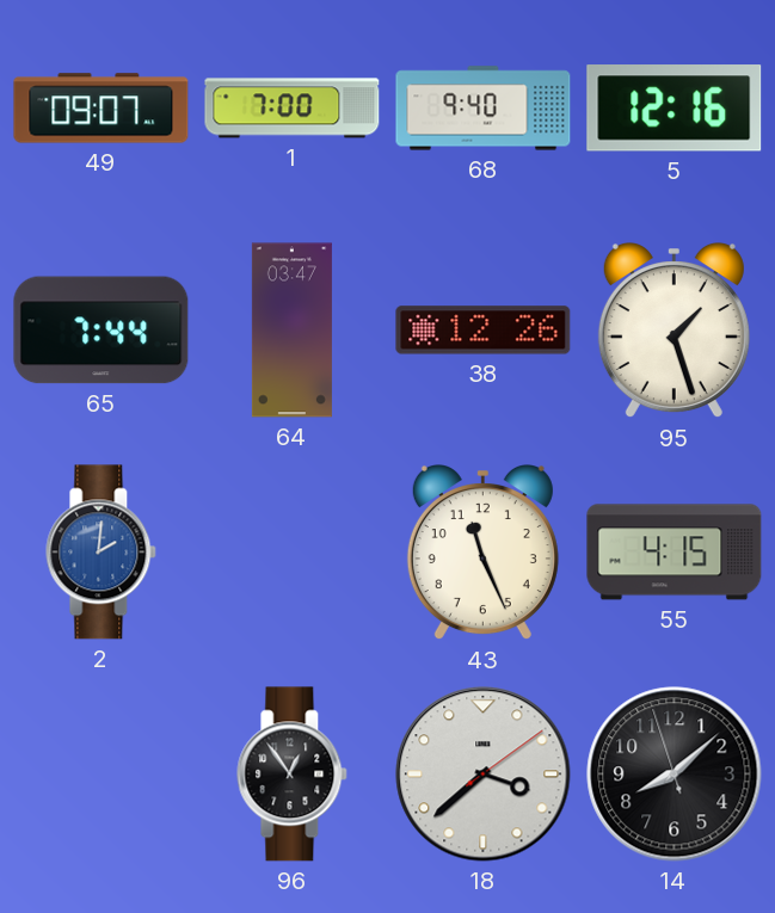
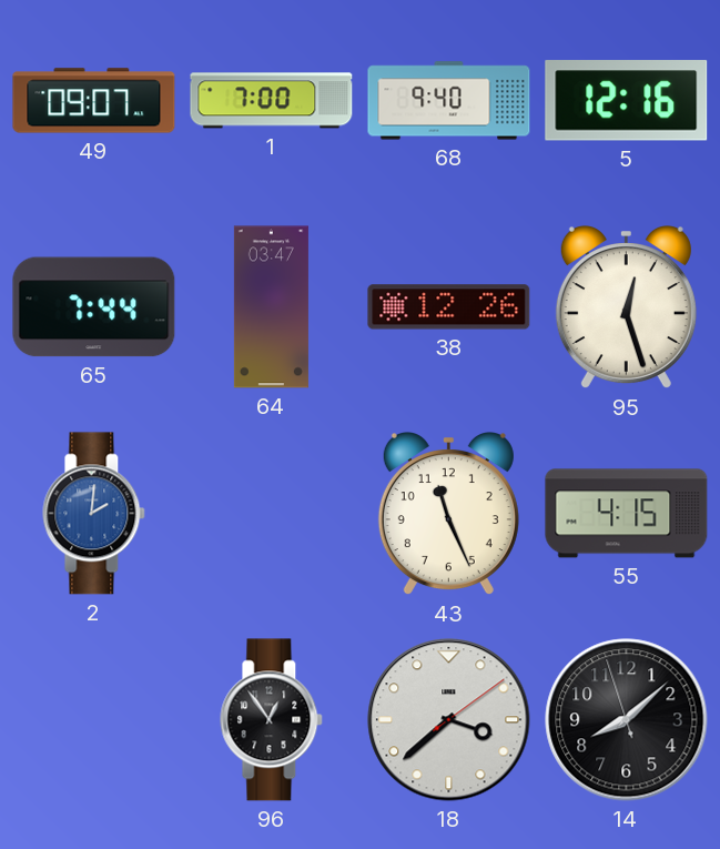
95: 1:27 -> 12:27
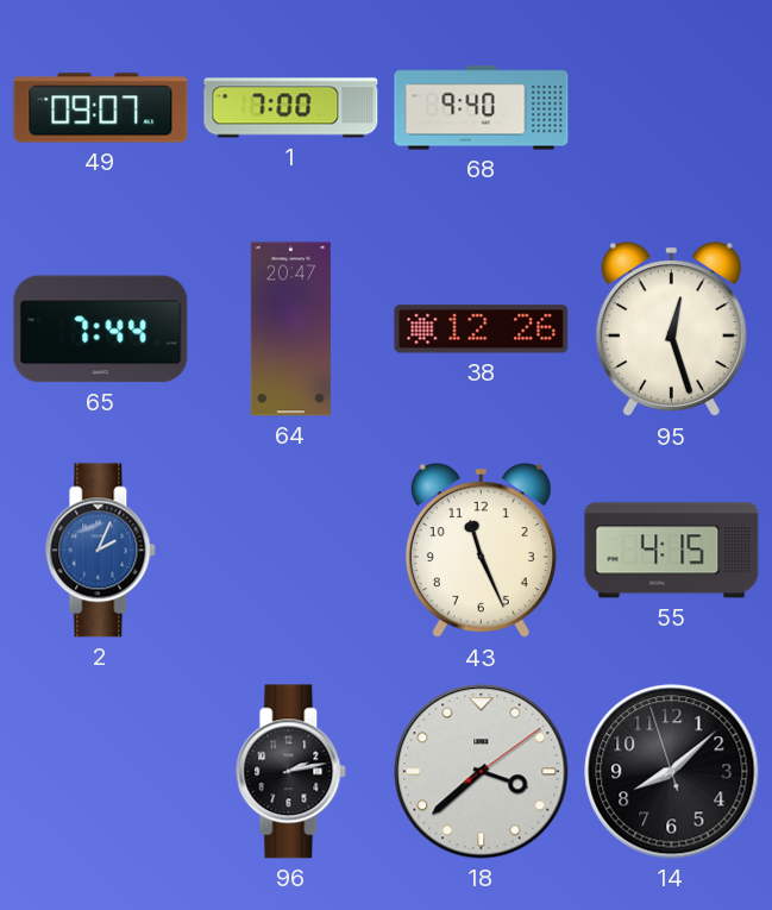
5: 12:16 -> none
64: 03:47 -> 20:47
2: 2:01 -> 2:04
96: 12:54 -> 2:13
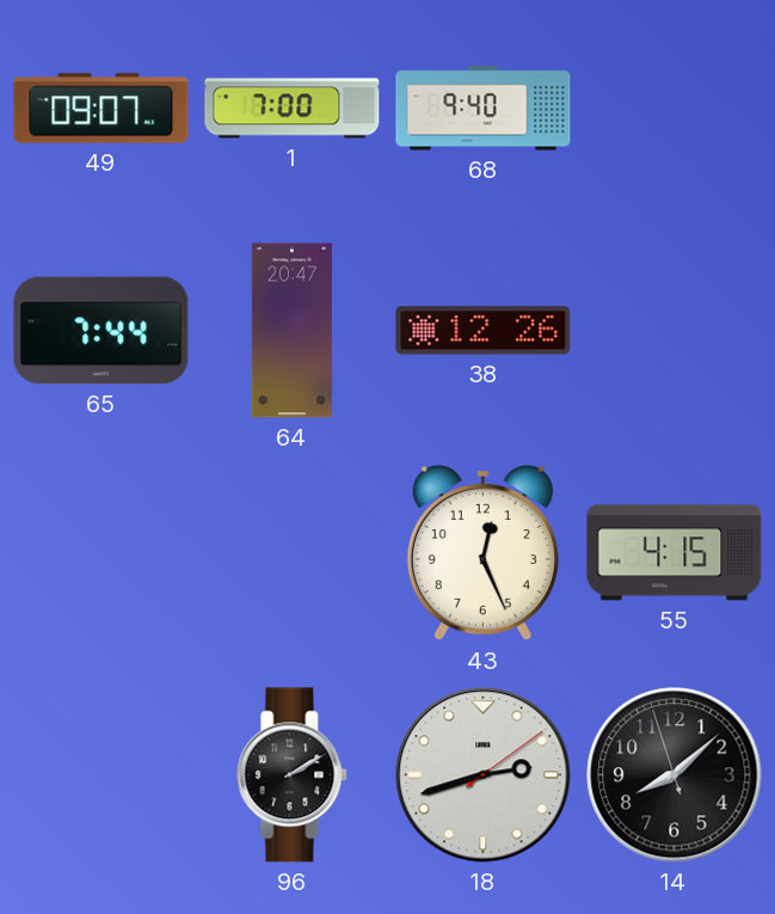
95: 12:27 -> none
2: 2:04 -> none
43: 11:26 -> 12:26
96: 2:13 -> 2:10
18: 3:38 -> 2:42
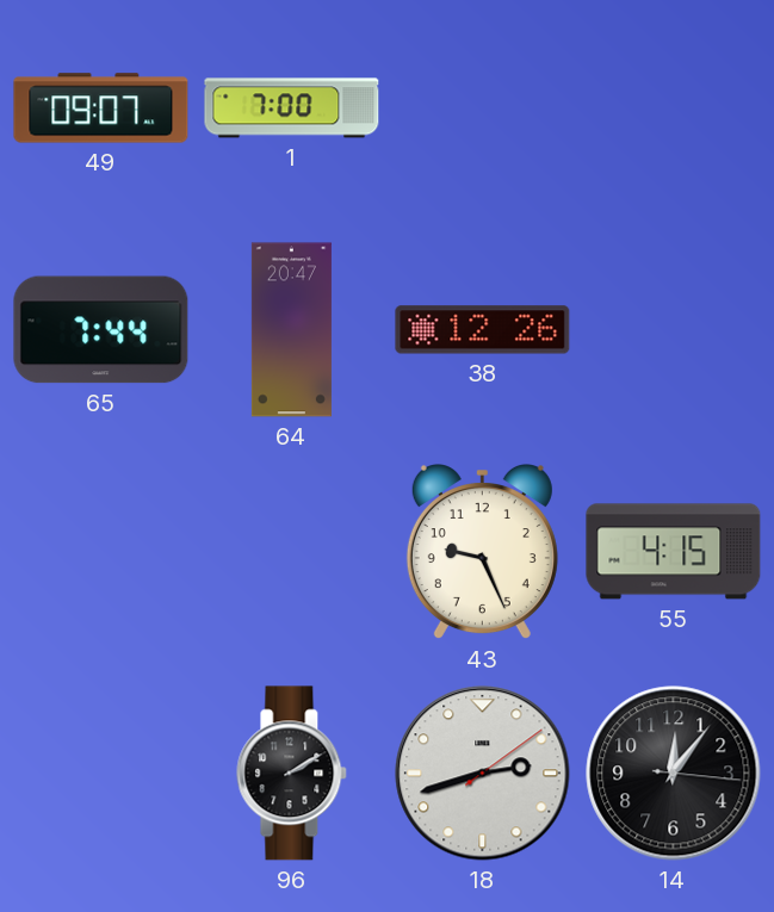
68: 9:40 -> none
43: 12:26 -> 9:26
14: 8:07 -> 12:06
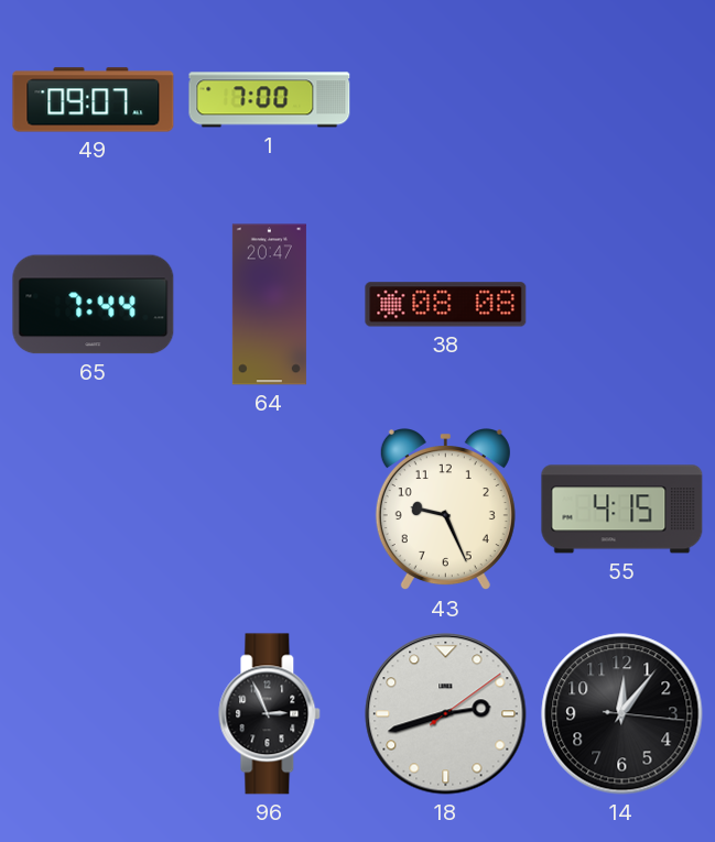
38: 12:26 -> 08:08
96: 2:10 -> 2:56
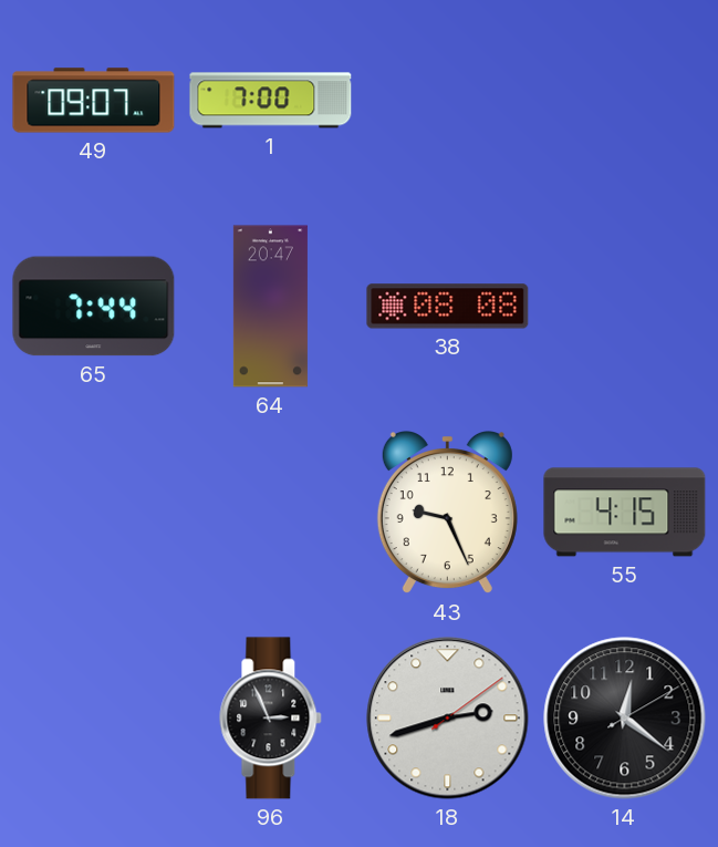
14: 12:06 -> 12:21
